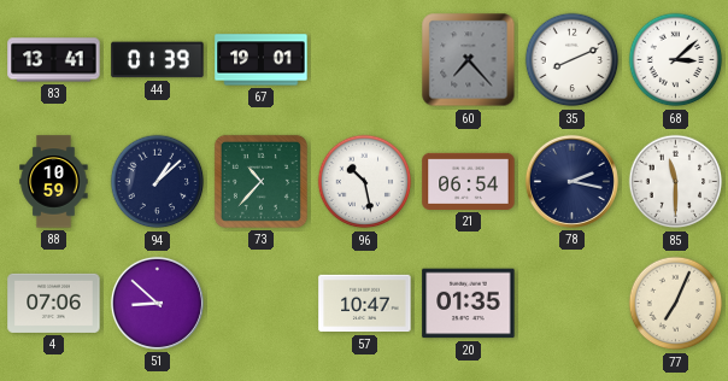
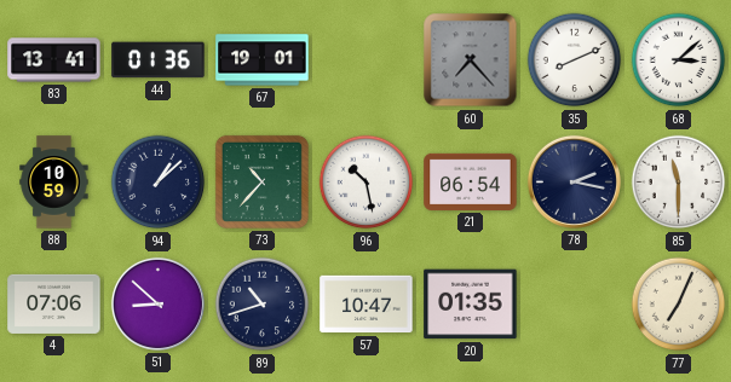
44: 01:39 -> 01:36
89: none -> 10:42
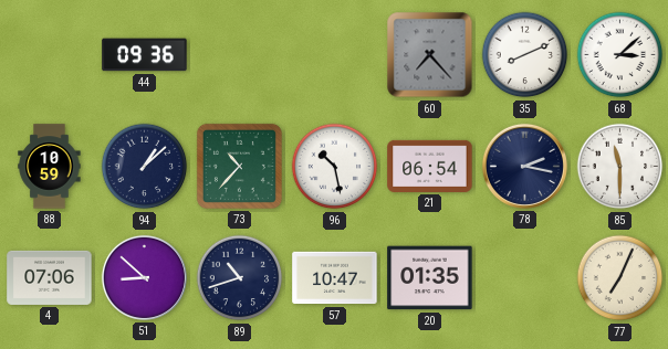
83: 13:41 -> none
44: 01:36 -> 09:36
67: 19:01 -> none
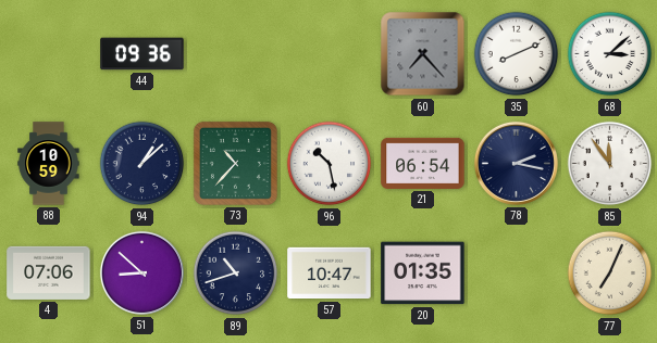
85: 11:30 -> 11:54
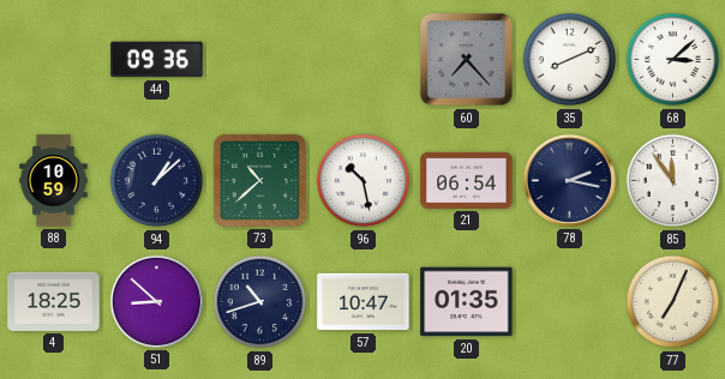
73: 10:37 -> 10:38
4: 07:06 -> 18:25
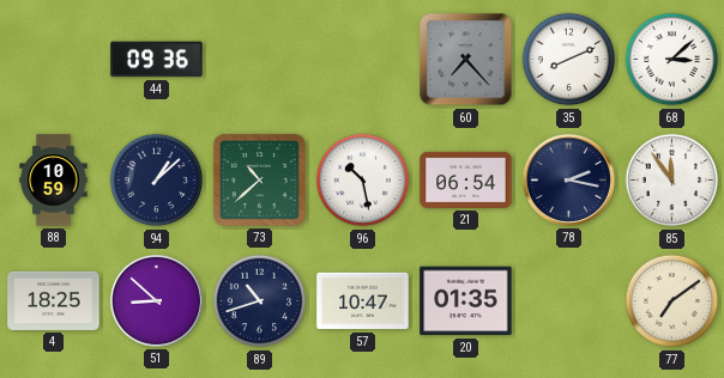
77: 7:04 -> 7:09
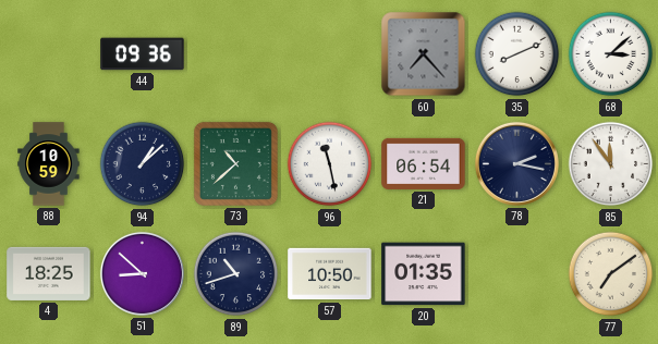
96: 10:28 -> 11:28
57: 10:47 -> 10:50
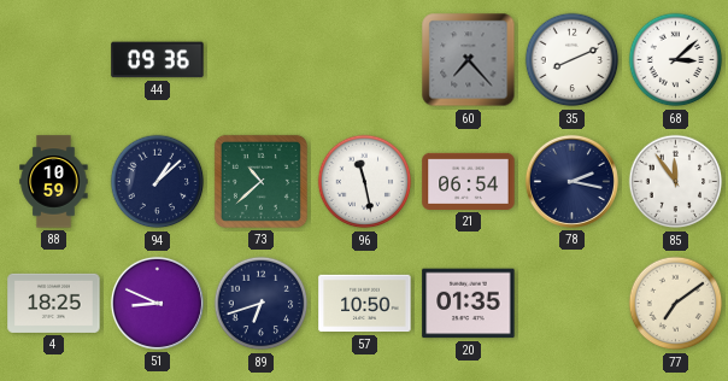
51: 8:52 -> 8:49
89: 10:42 -> 6:42
